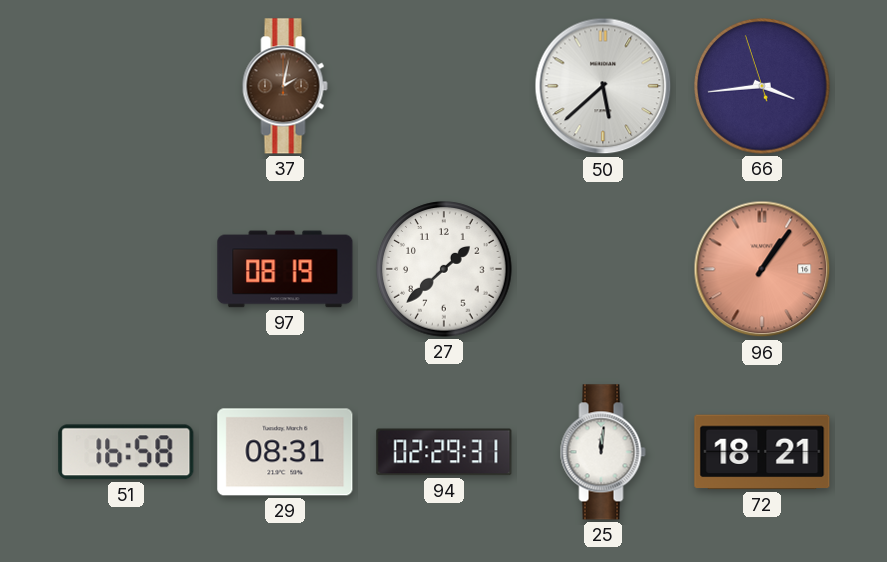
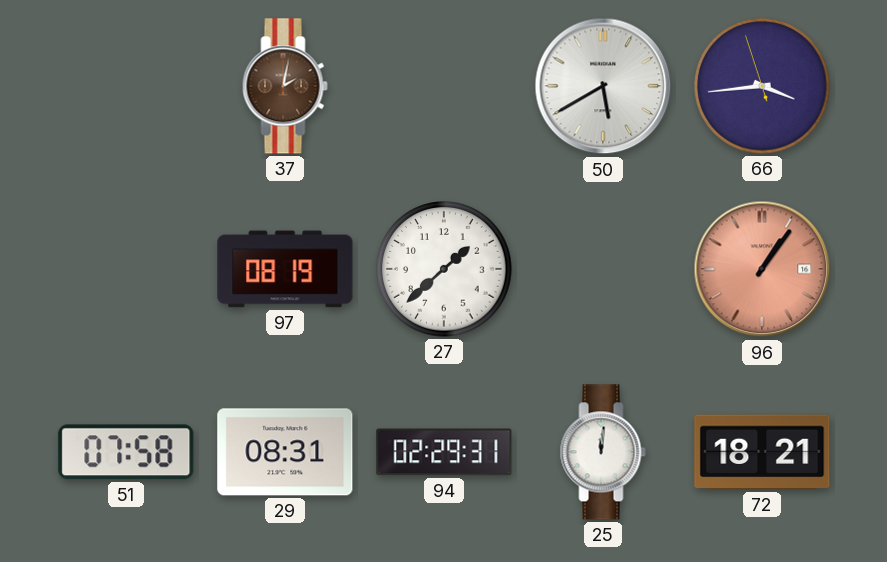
50: 5:38 -> 5:40
51: 16:58 -> 07:58
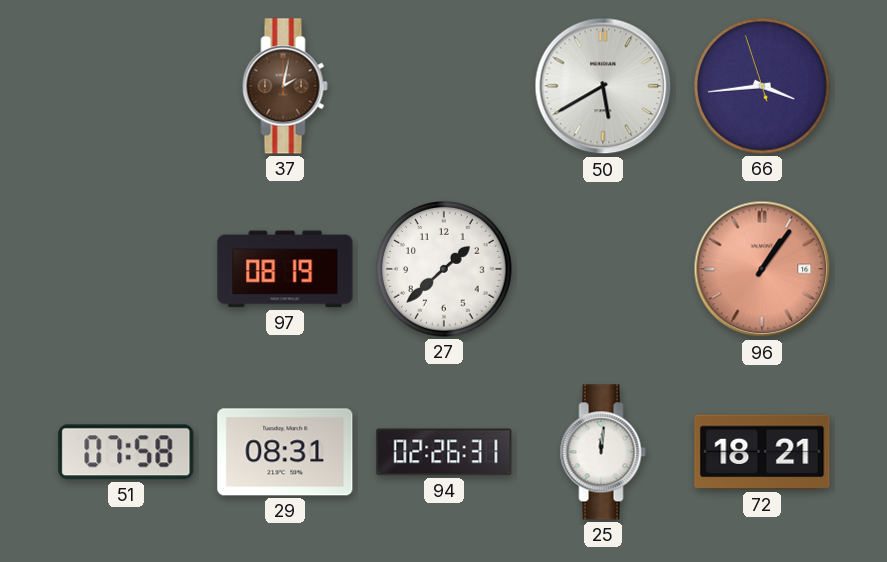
94: 02:29 -> 02:26
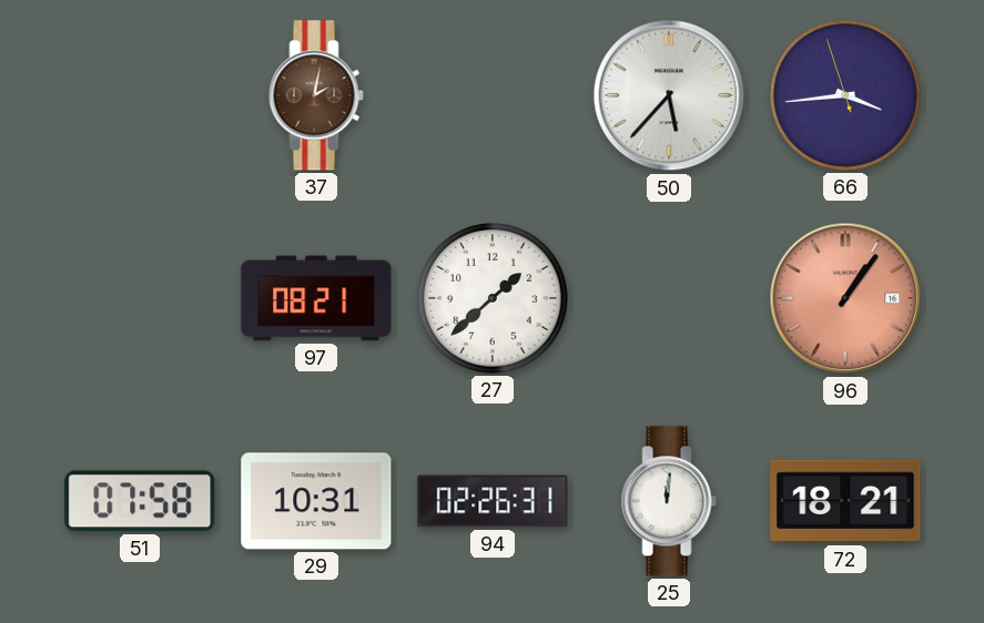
50: 5:40 -> 5:37
97: 08:19 -> 08:21
29: 08:31 -> 10:31
